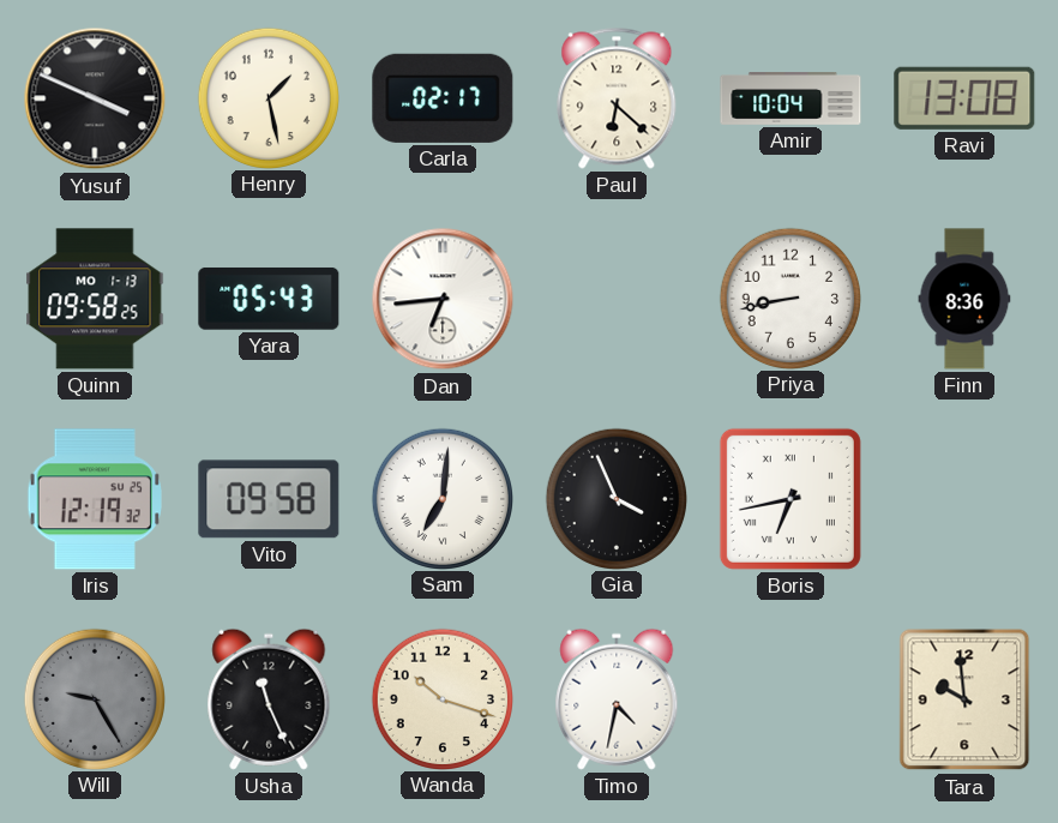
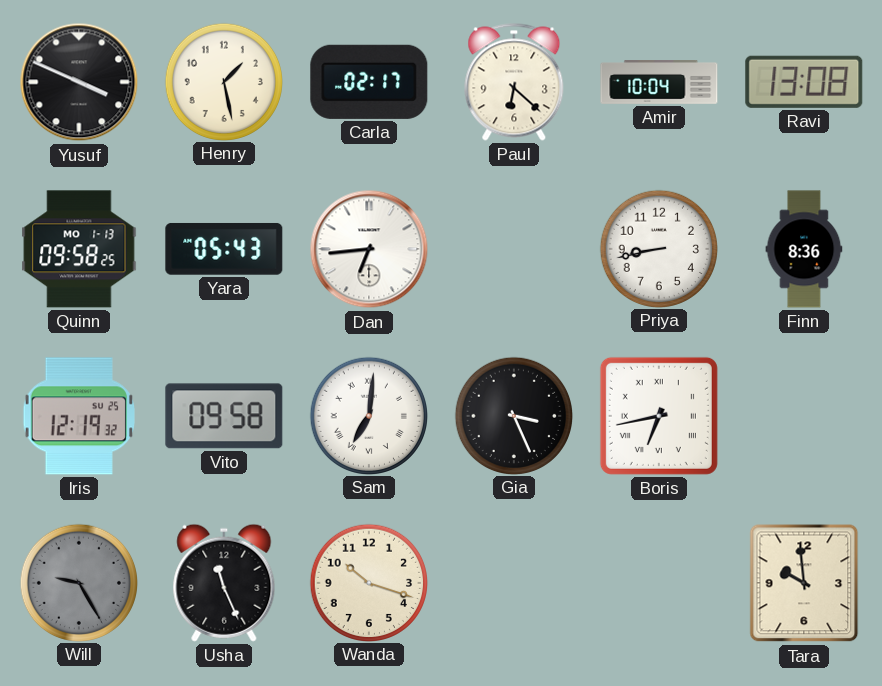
Gia: 3:56 -> 3:26
Timo: 4:32 -> none
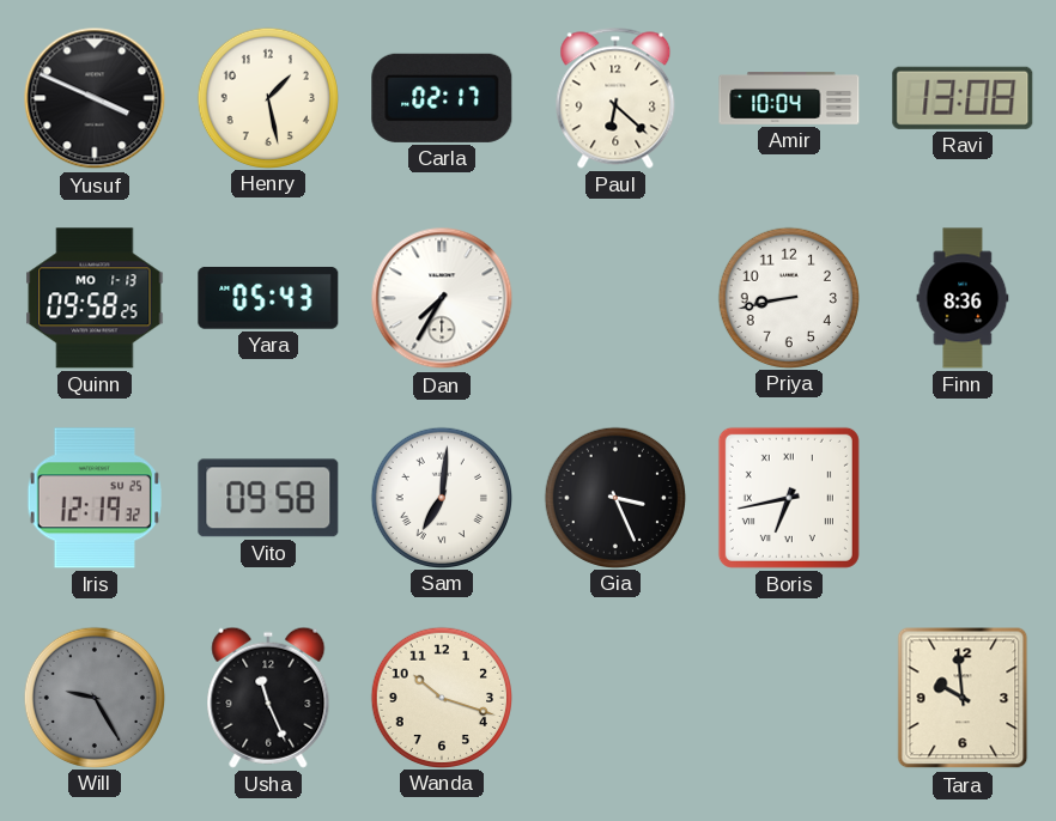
Dan: 6:44 -> 7:35
